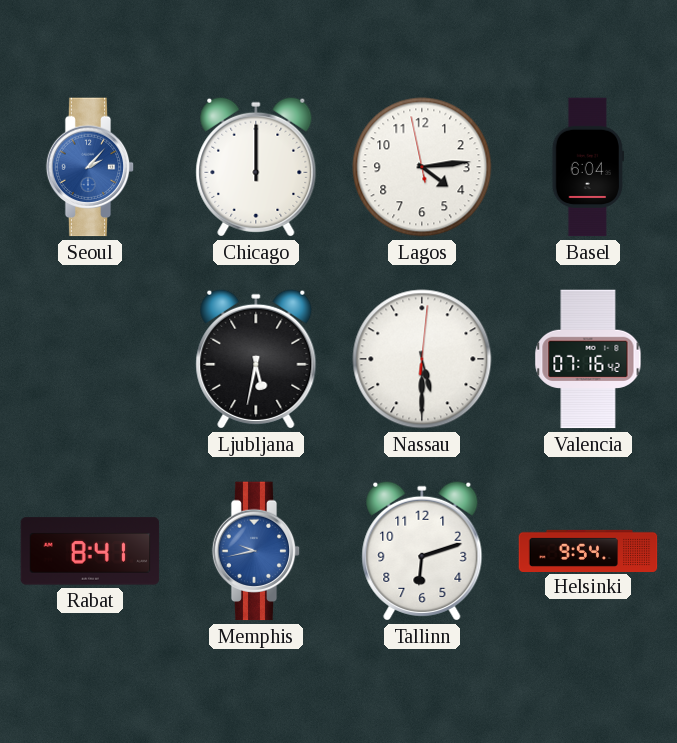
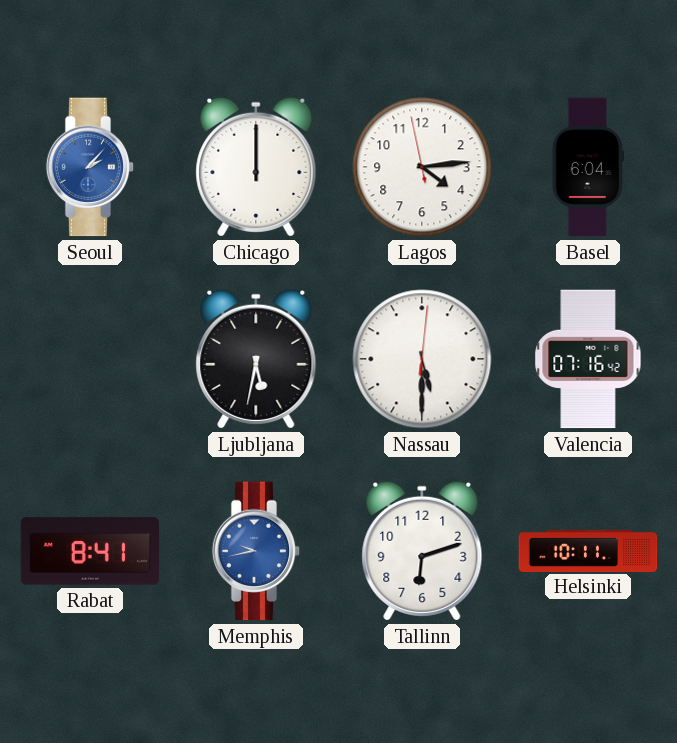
Helsinki: 9:54 -> 10:11
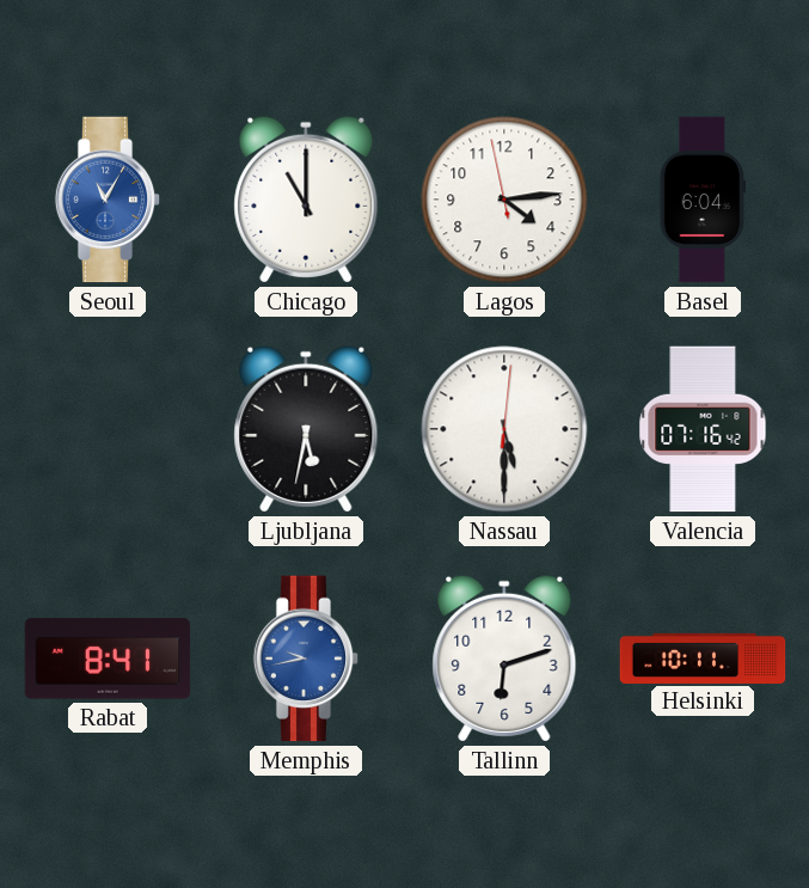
Seoul: 2:07 -> 11:05
Chicago: 12:00 -> 11:00
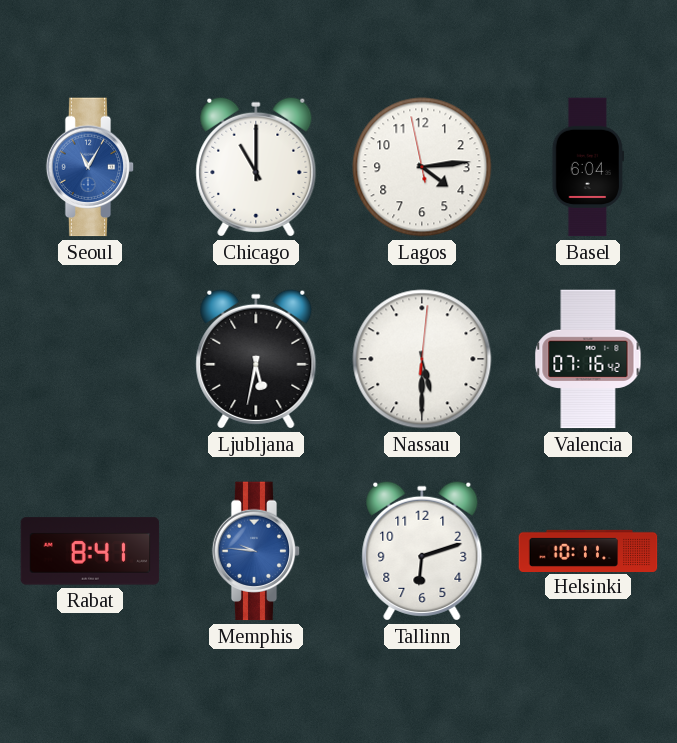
Memphis: 9:43 -> 9:46
